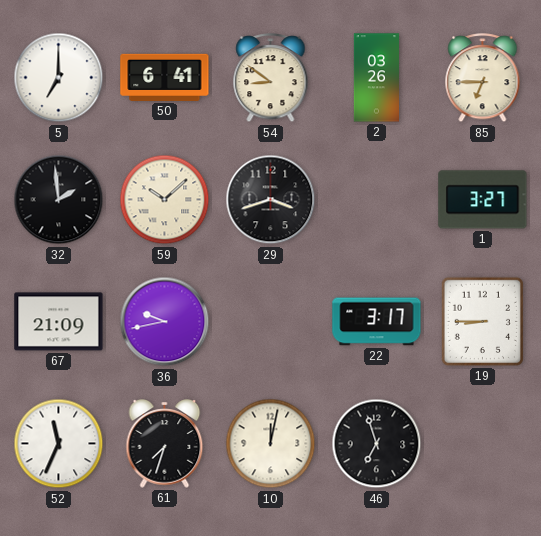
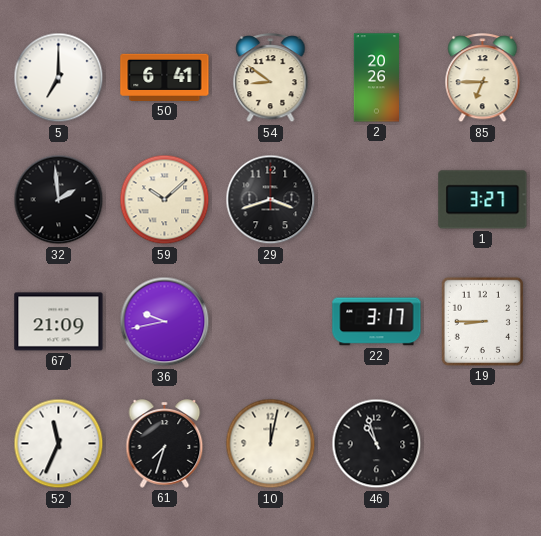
2: 03:26 -> 20:26
46: 6:57 -> 10:57
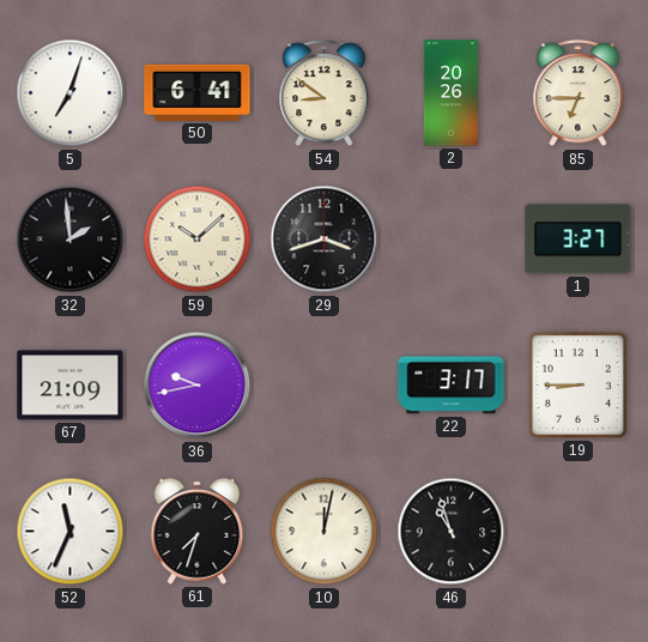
5: 7:00 -> 7:03
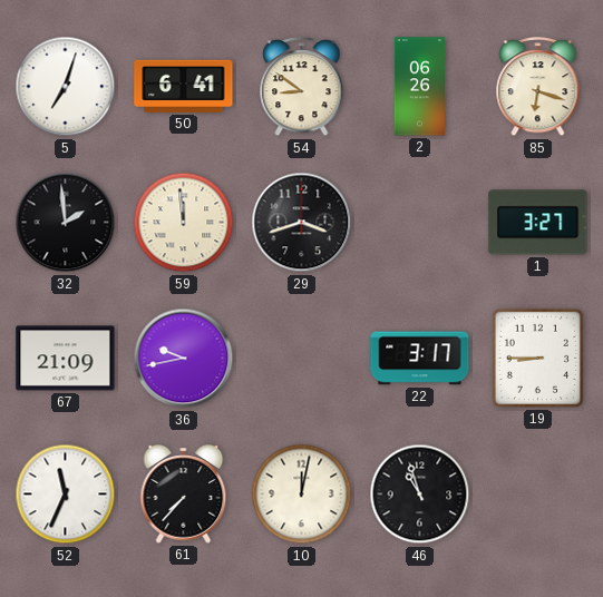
2: 20:26 -> 06:26
85: 6:45 -> 6:18
59: 10:08 -> 11:59
61: 7:33 -> 7:37
